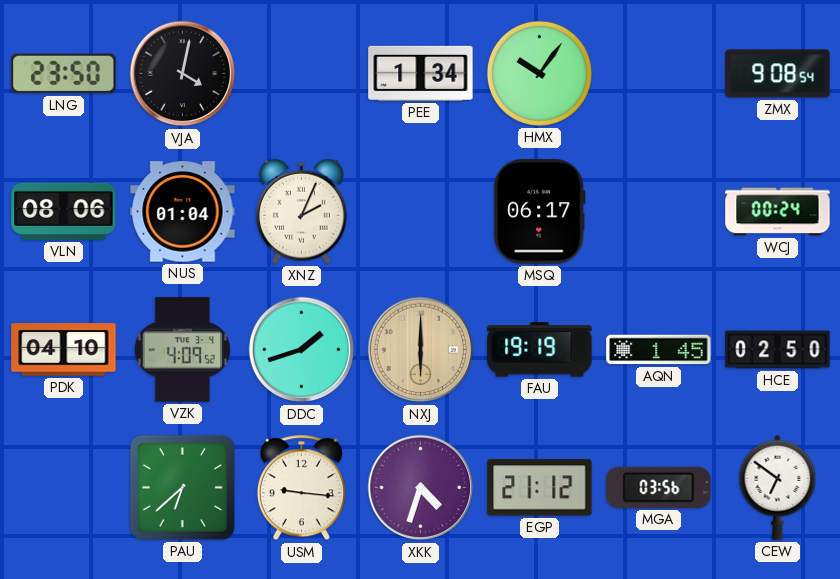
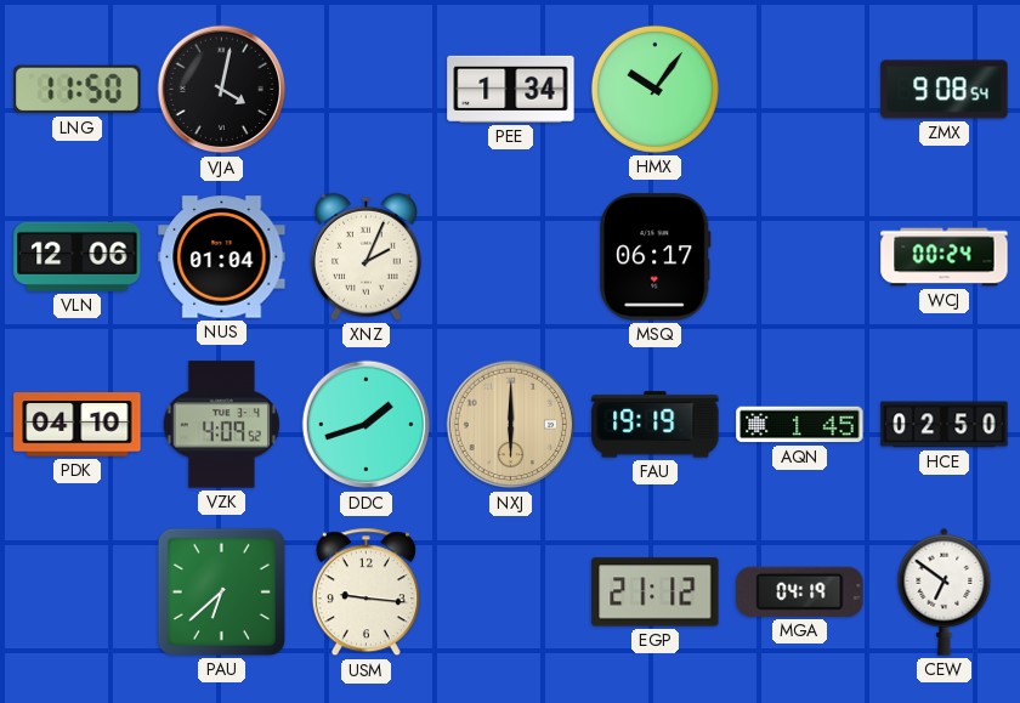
LNG: 23:50 -> 11:50
VLN: 08:06 -> 12:06
XKK: 4:33 -> none
MGA: 03:56 -> 04:19
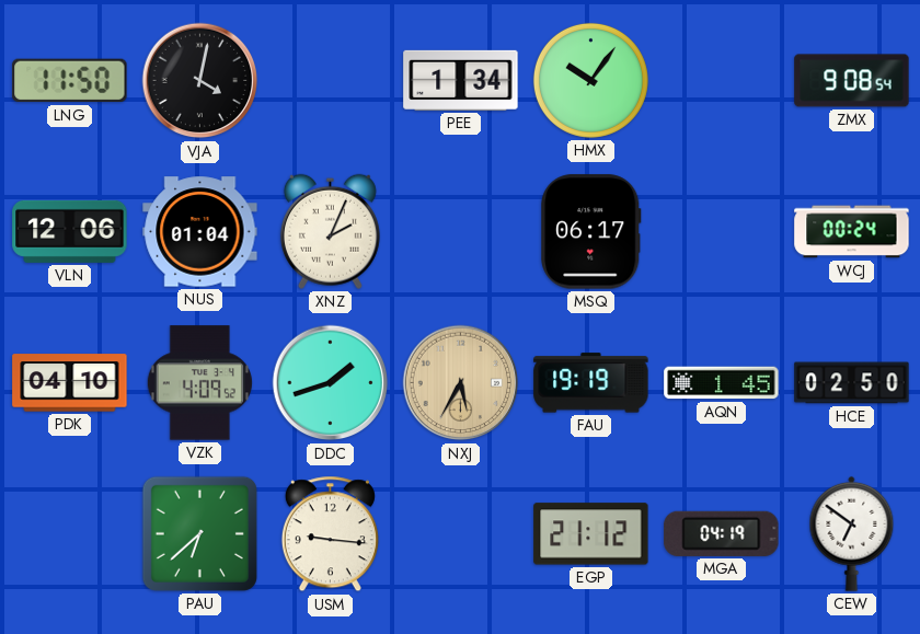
NXJ: 6:00 -> 5:35
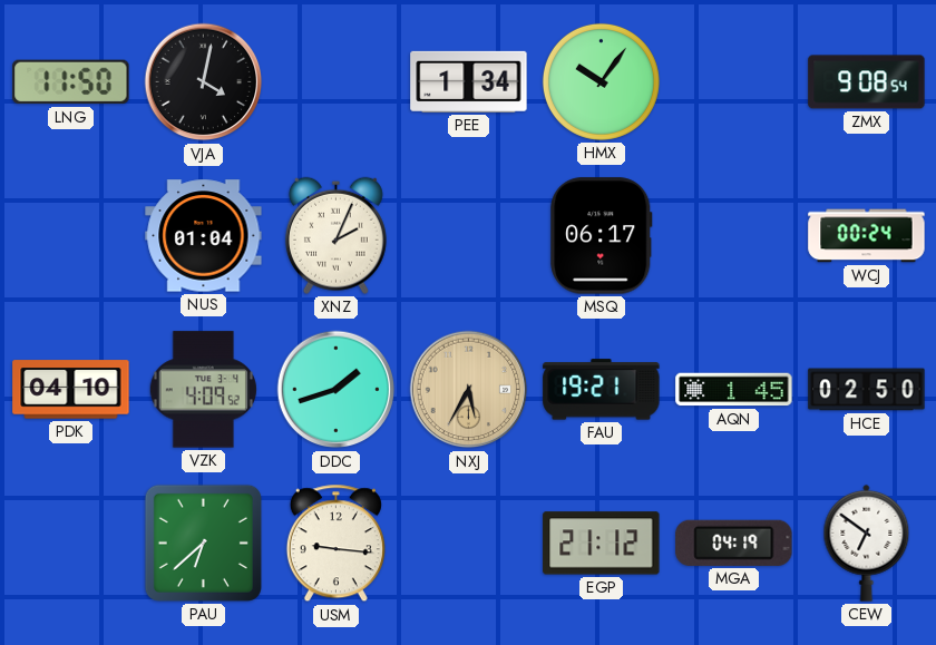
VLN: 12:06 -> none
FAU: 19:19 -> 19:21
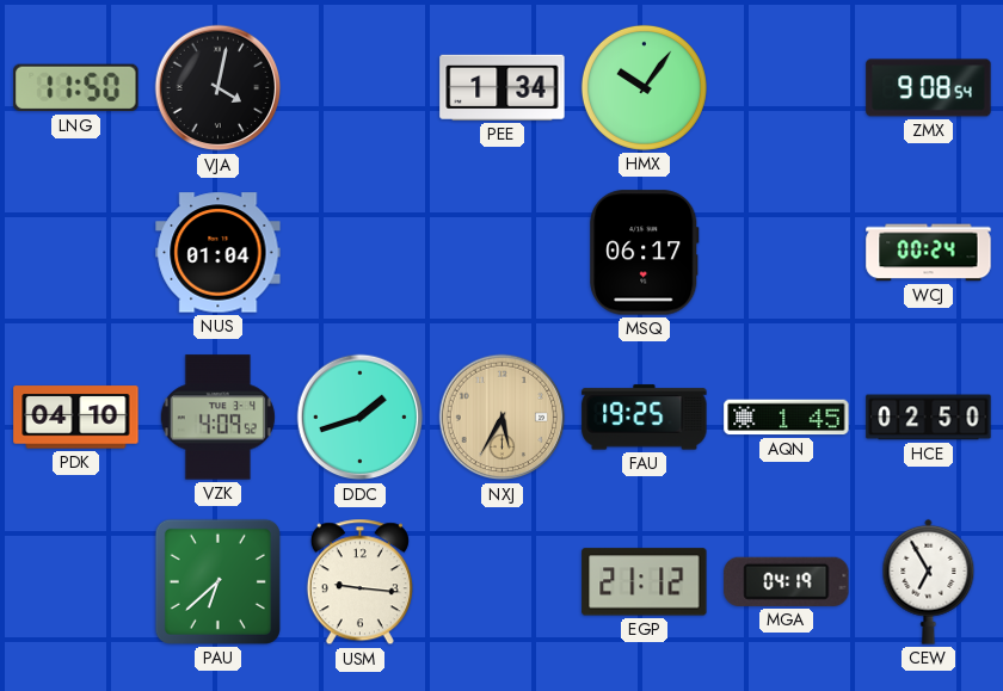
XNZ: 2:04 -> none
FAU: 19:21 -> 19:25
CEW: 6:51 -> 6:55
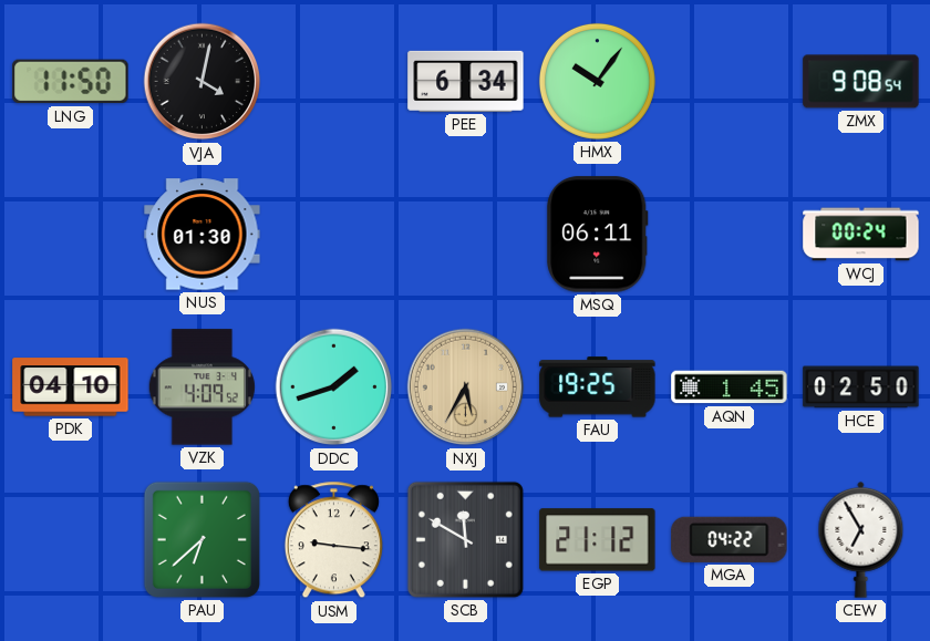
PEE: 1:34 -> 6:34
NUS: 01:04 -> 01:30
MSQ: 06:17 -> 06:11
SCB: none -> 11:50
MGA: 04:19 -> 04:22
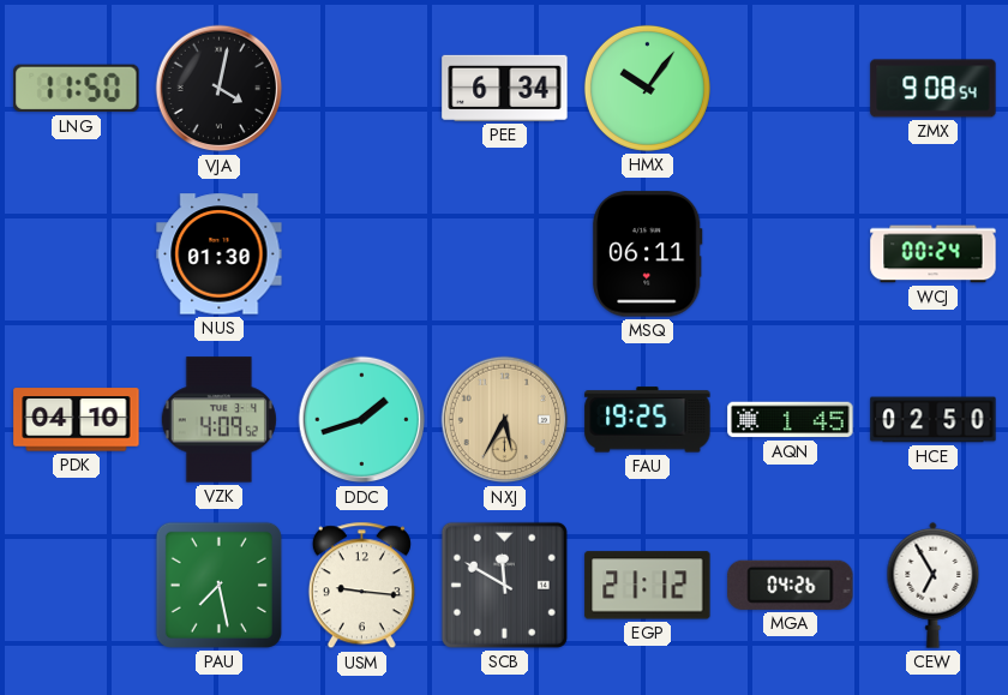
PAU: 6:38 -> 7:28
MGA: 04:22 -> 04:26
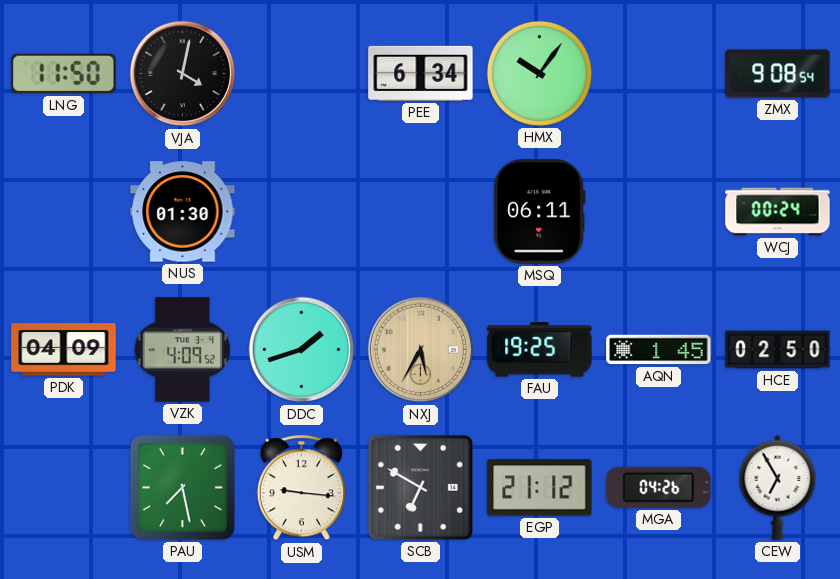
PDK: 04:10 -> 04:09
SCB: 11:50 -> 6:50
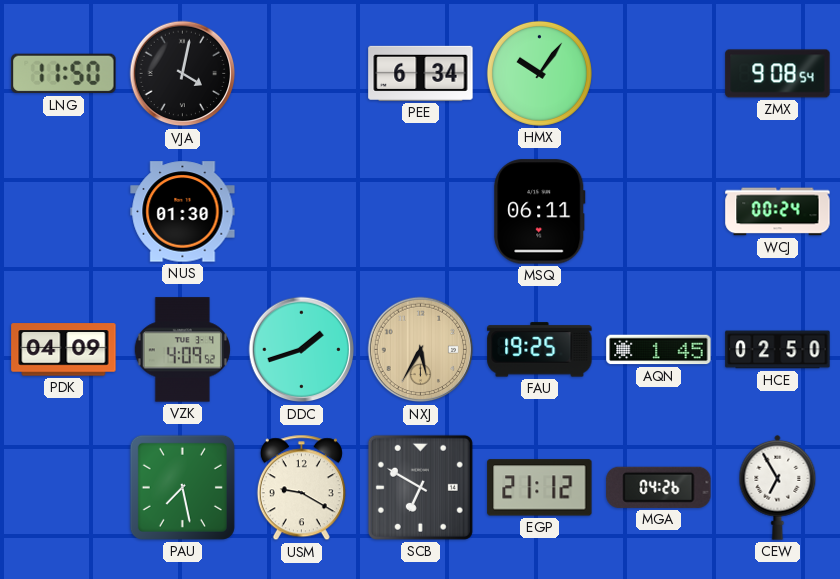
USM: 9:16 -> 9:20
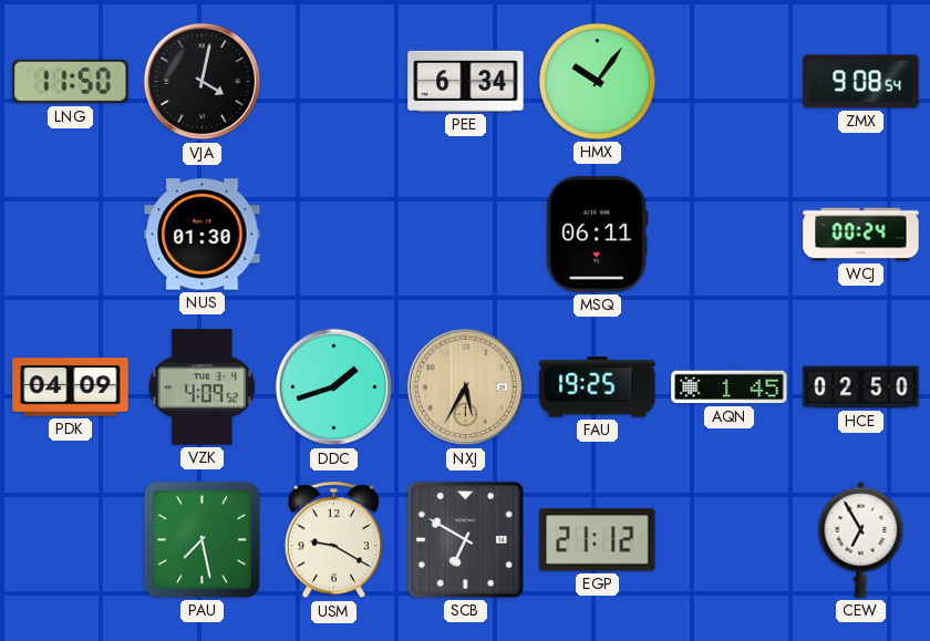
MGA: 04:26 -> none
